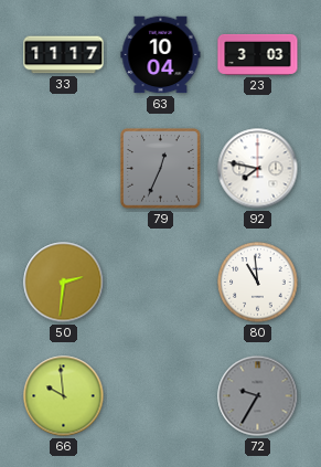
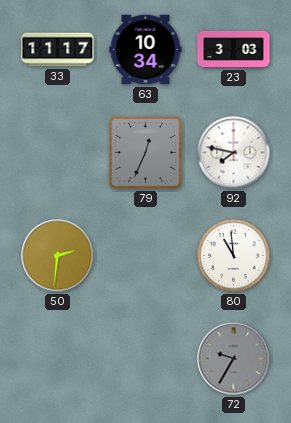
63: 10:04 -> 10:34
66: 9:59 -> none
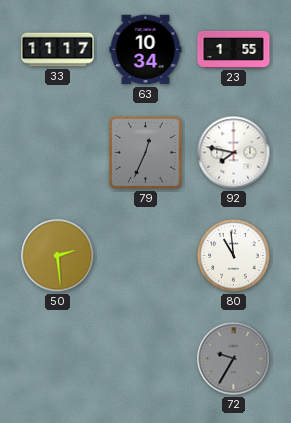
23: 3:03 -> 1:55
50: 2:31 -> 2:29
